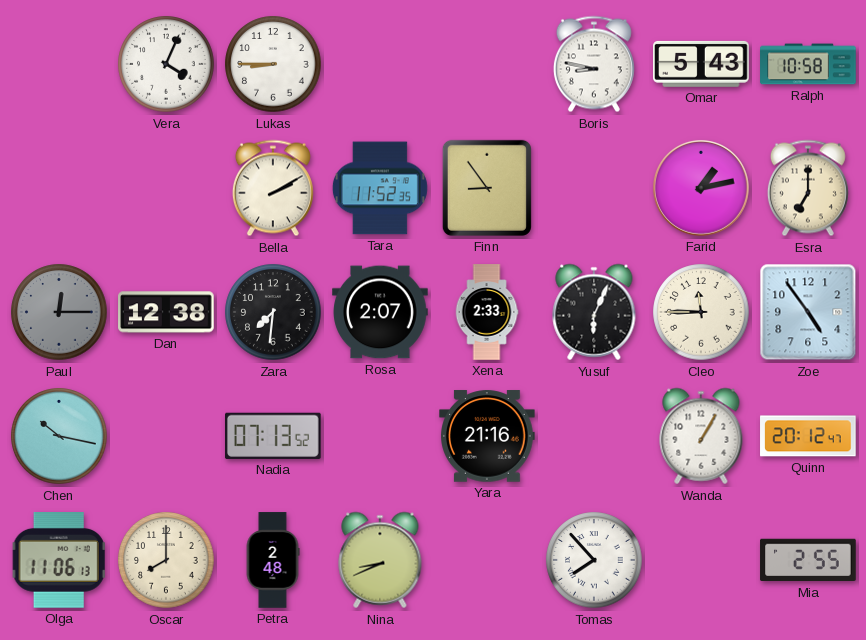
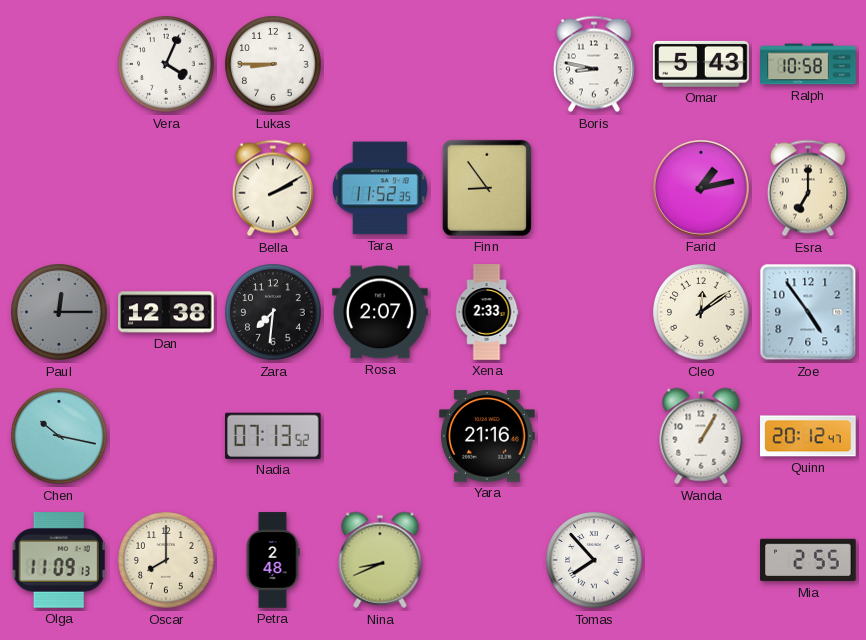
Yusuf: 6:04 -> none
Cleo: 11:45 -> 12:09
Olga: 11:06 -> 11:09
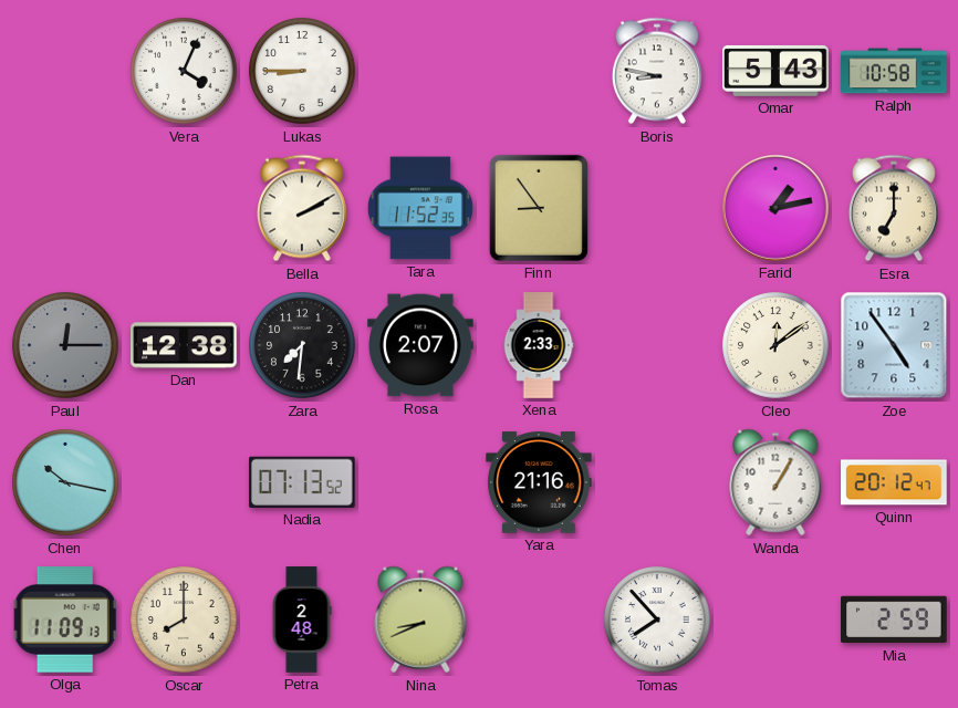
Mia: 2:55 -> 2:59
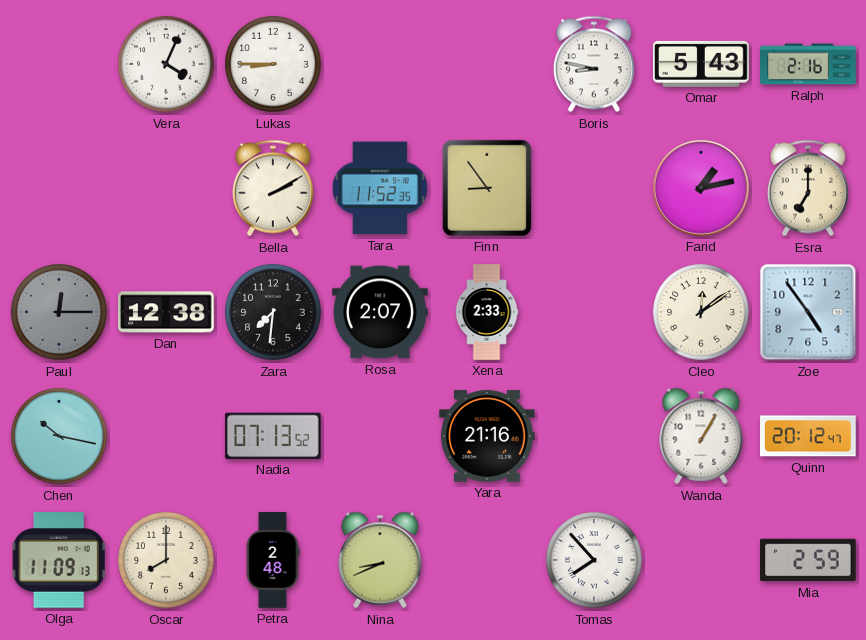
Ralph: 10:58 -> 2:16
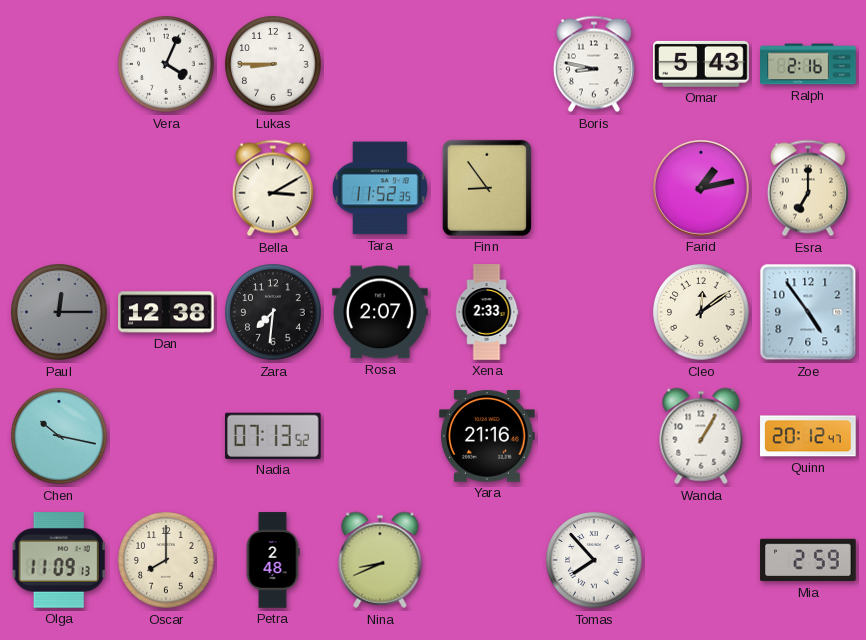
Bella: 2:10 -> 3:10
